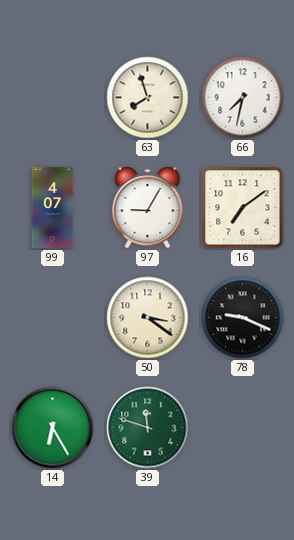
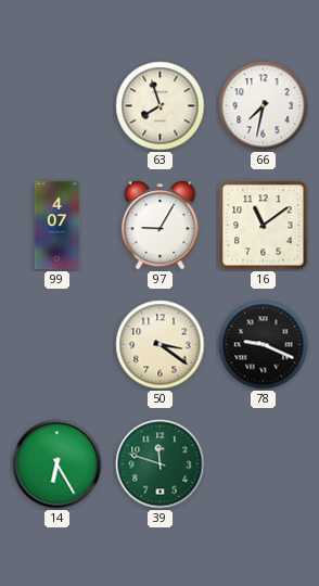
16: 7:09 -> 11:09
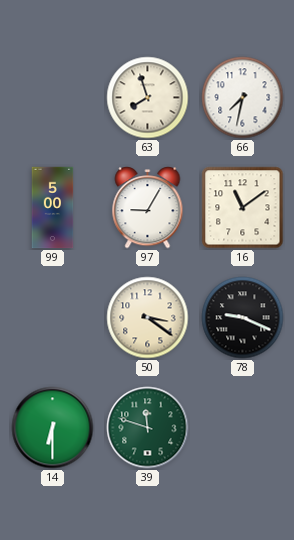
99: 4:07 -> 5:00
14: 6:25 -> 6:30
